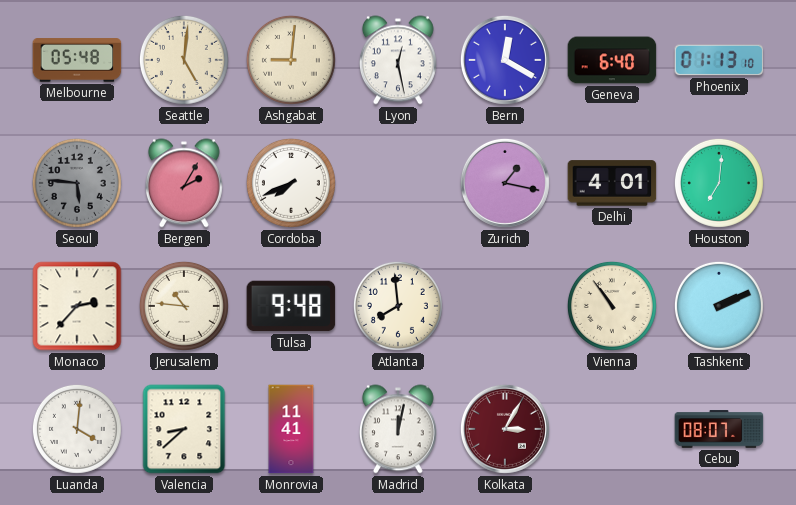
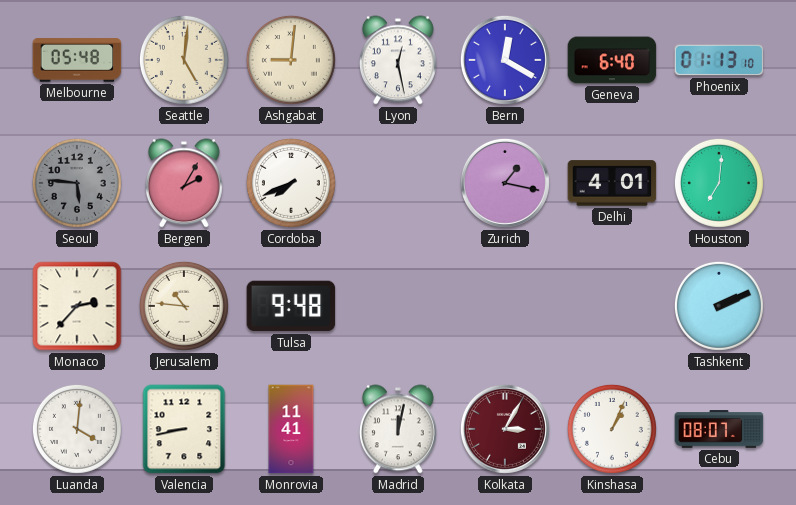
Atlanta: 7:59 -> none
Vienna: 10:54 -> none
Valencia: 8:38 -> 8:43
Kinshasa: none -> 1:04
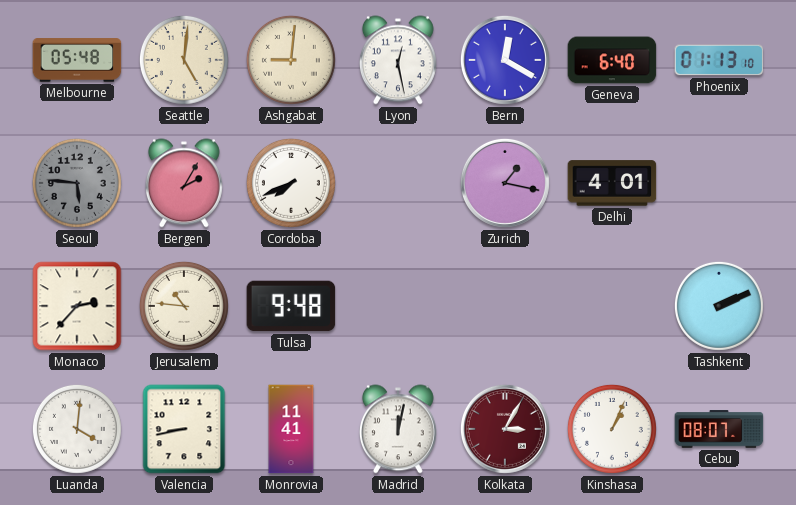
Houston: 7:01 -> none
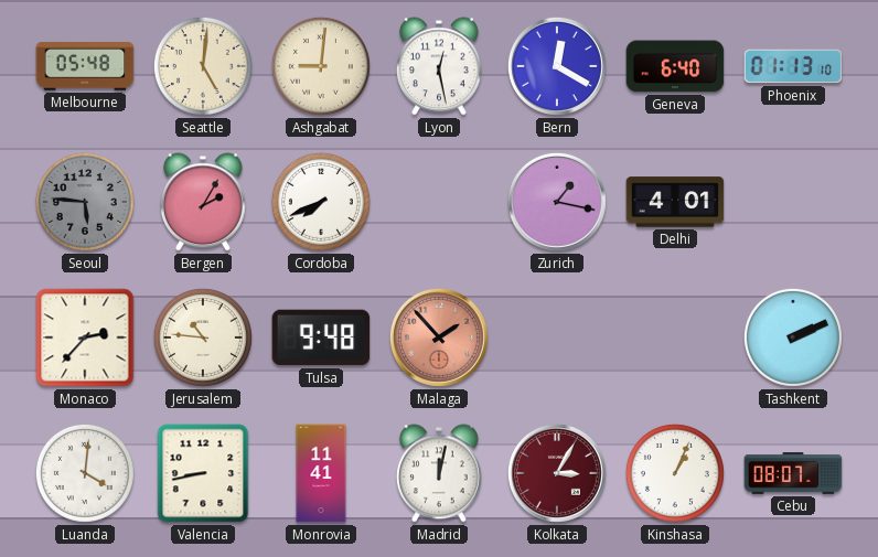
Malaga: none -> 1:53
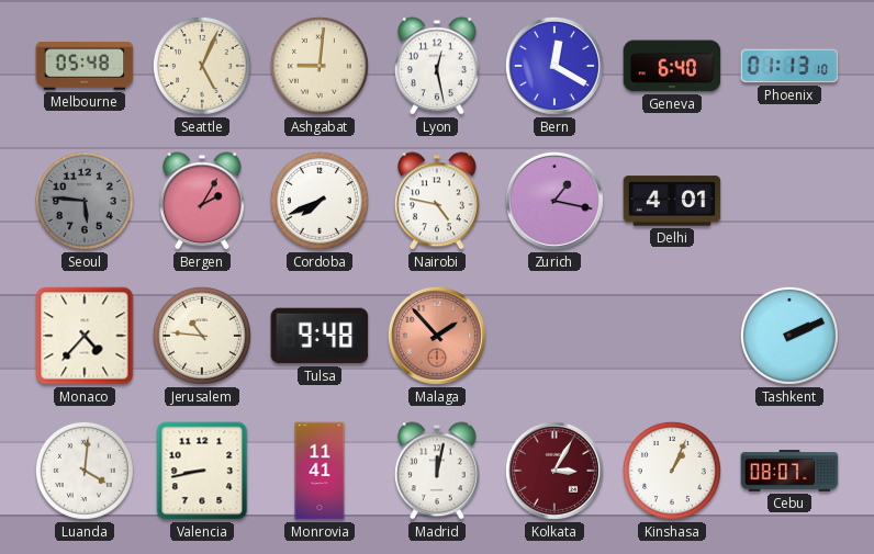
Seattle: 5:01 -> 5:04
Nairobi: none -> 4:47
Monaco: 2:37 -> 4:37
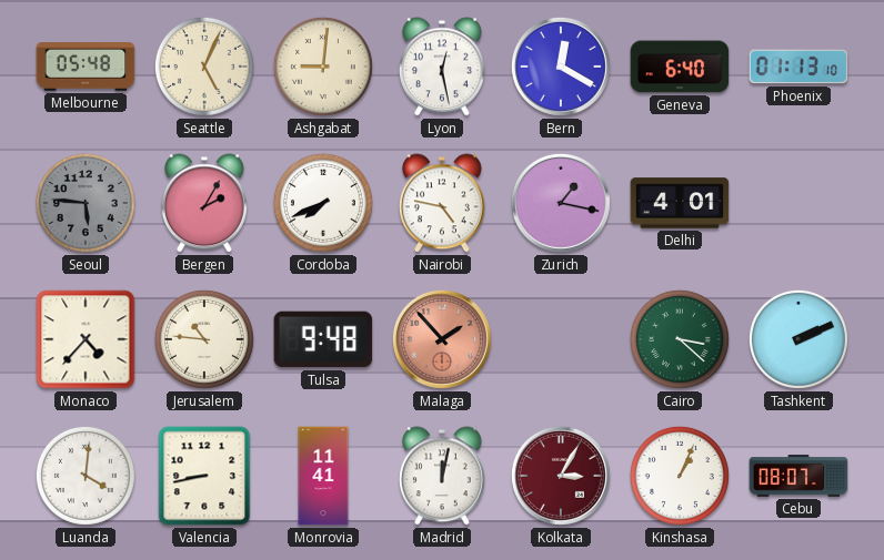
Cairo: none -> 3:22
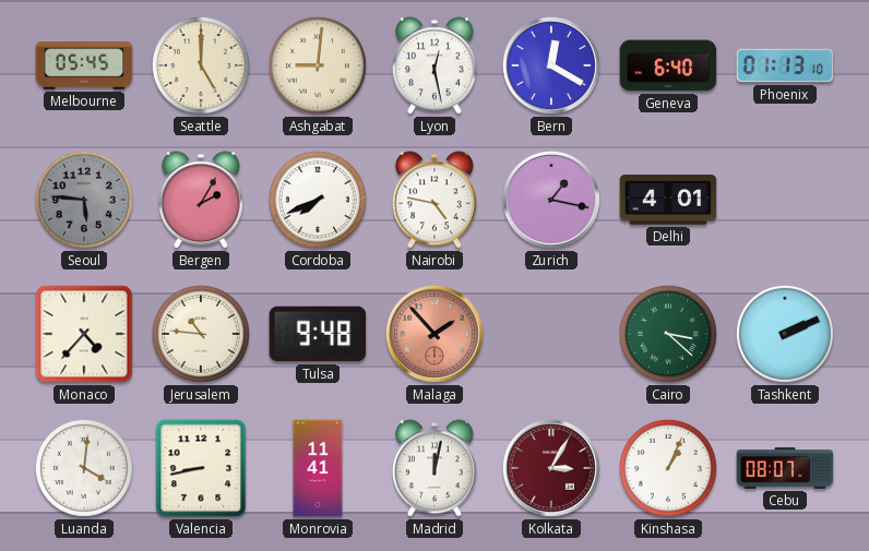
Melbourne: 05:48 -> 05:45
Seattle: 5:04 -> 5:00
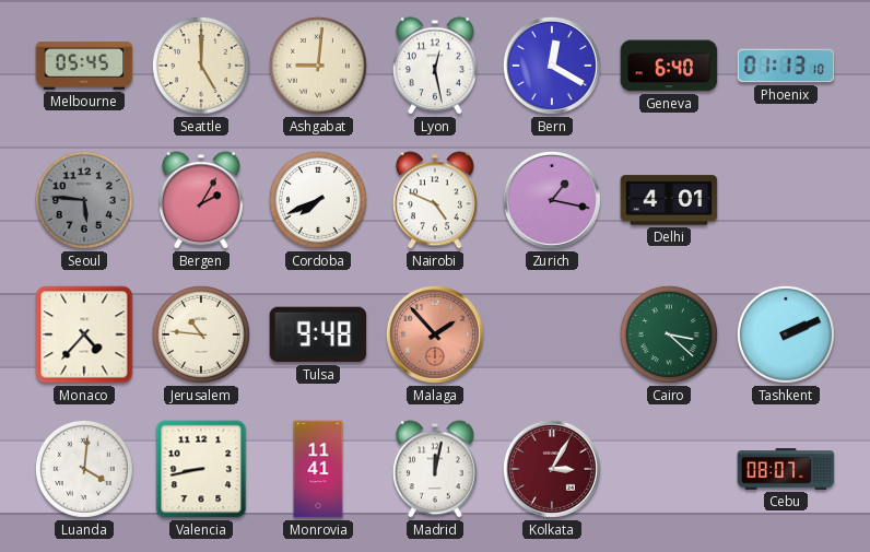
Nairobi: 4:47 -> 4:49
Kinshasa: 1:04 -> none
